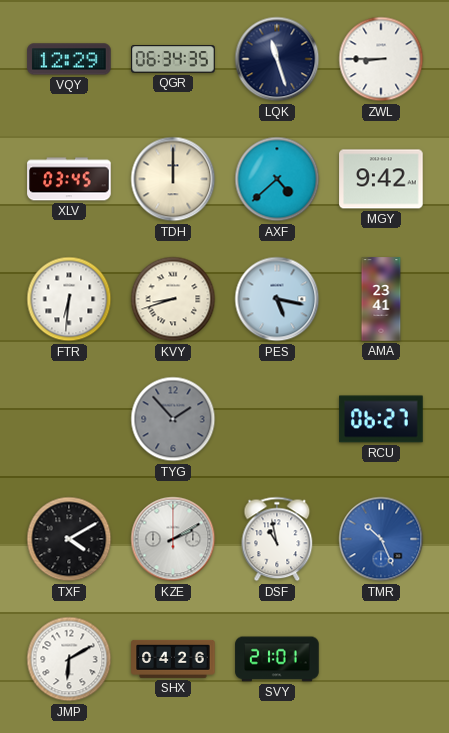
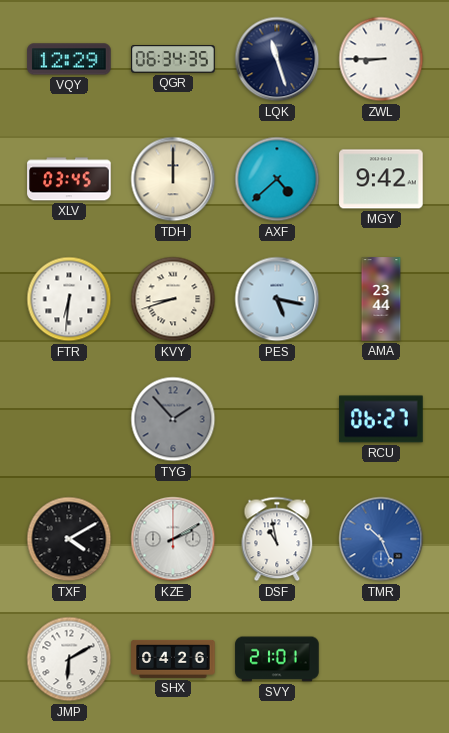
AMA: 23:41 -> 23:44
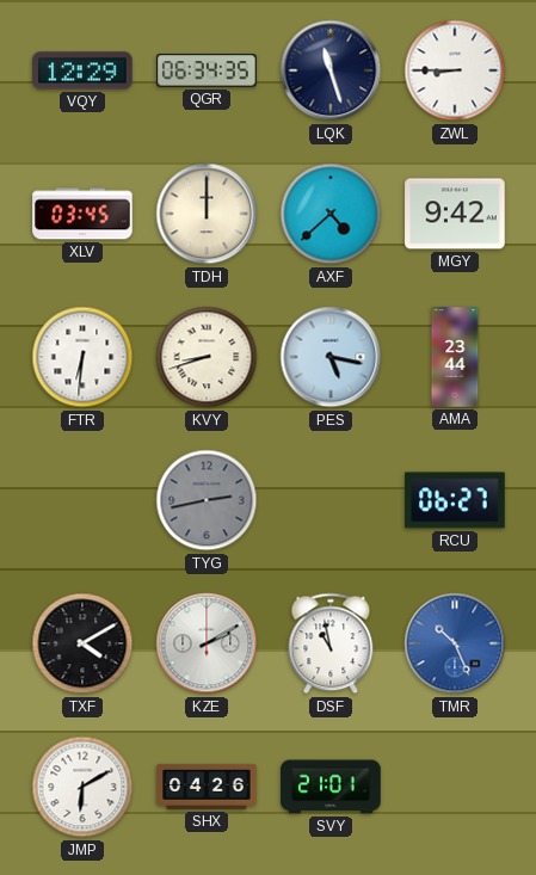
TYG: 1:53 -> 2:43
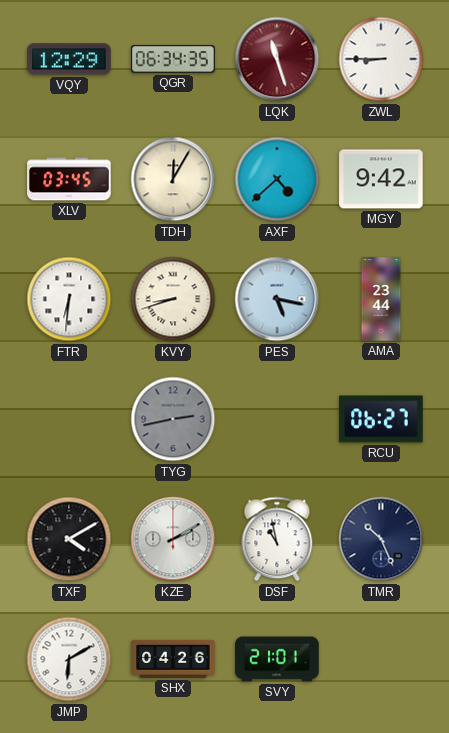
LQK dial: navy -> burgundy
TDH: 12:00 -> 12:05
TMR dial: blue -> navy
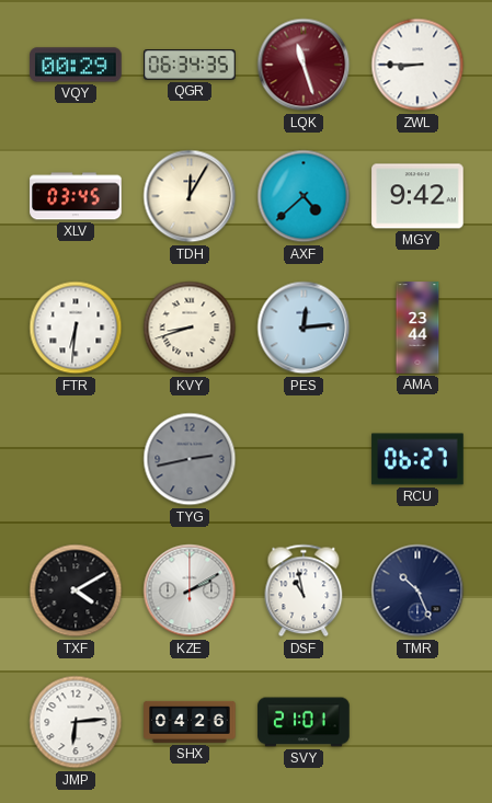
VQY: 12:29 -> 00:29
PES: 5:17 -> 12:14
JMP: 6:10 -> 6:14
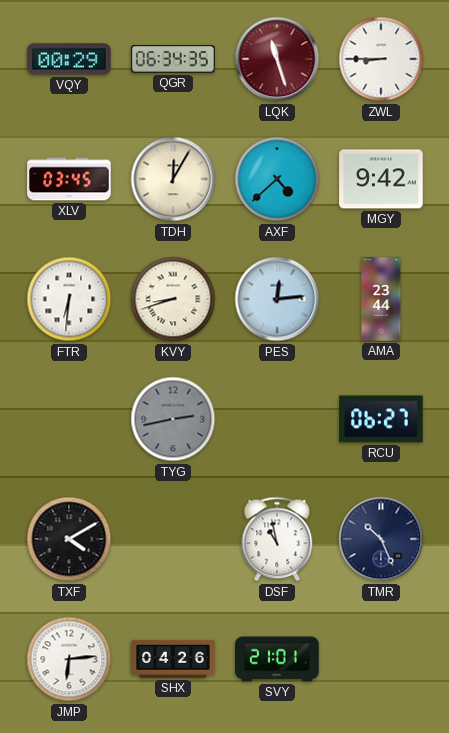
KZE: 2:10 -> none
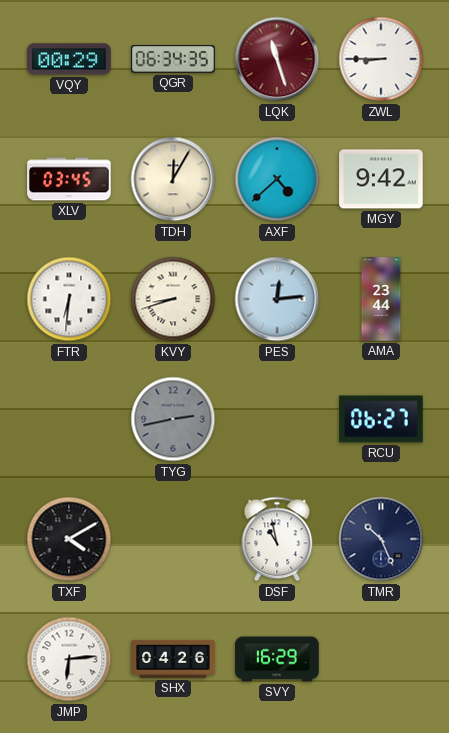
SVY: 21:01 -> 16:29
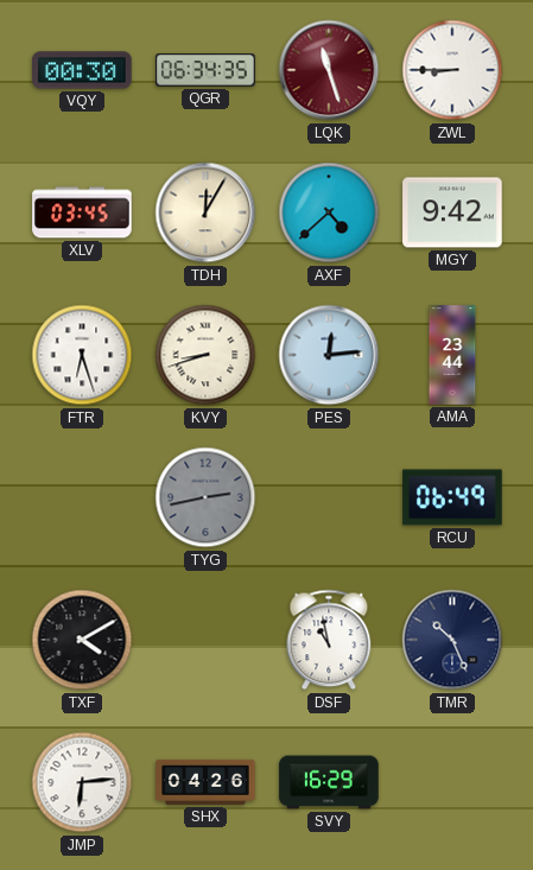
VQY: 00:29 -> 00:30
FTR: 6:31 -> 6:27
RCU: 06:27 -> 06:49
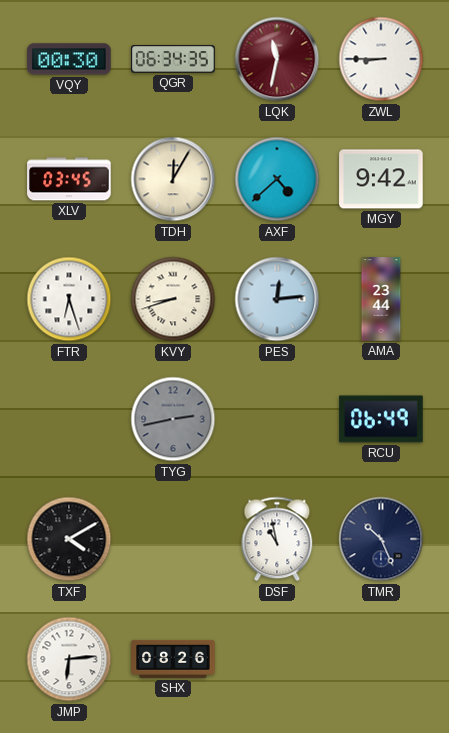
LQK: 11:27 -> 11:32
SHX: 04:26 -> 08:26
SVY: 16:29 -> none
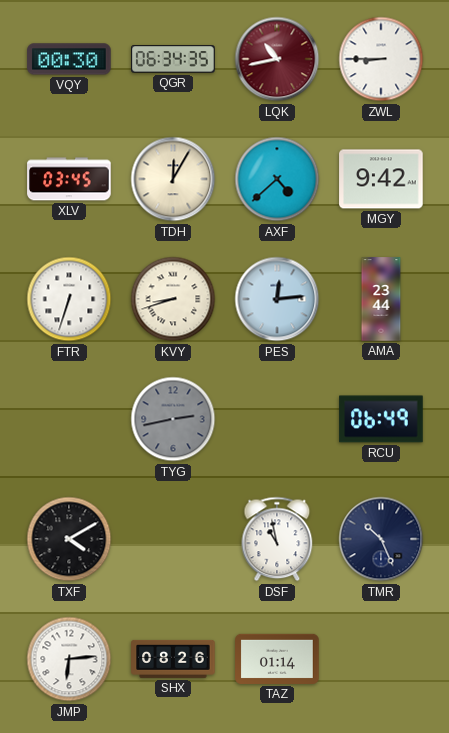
LQK: 11:32 -> 10:43
FTR: 6:27 -> 6:33
TAZ: none -> 01:14
